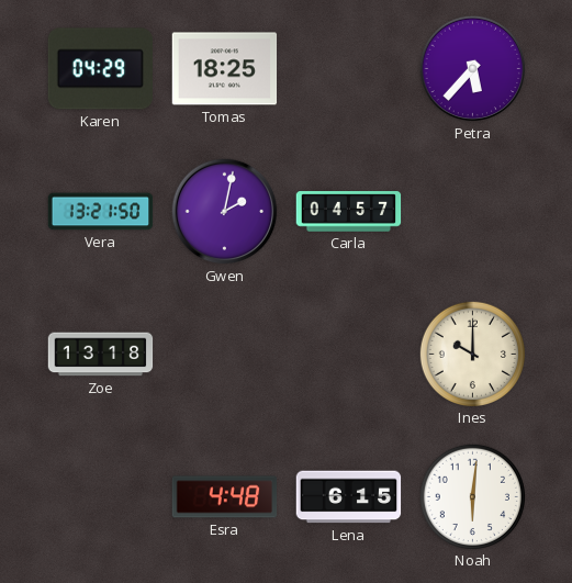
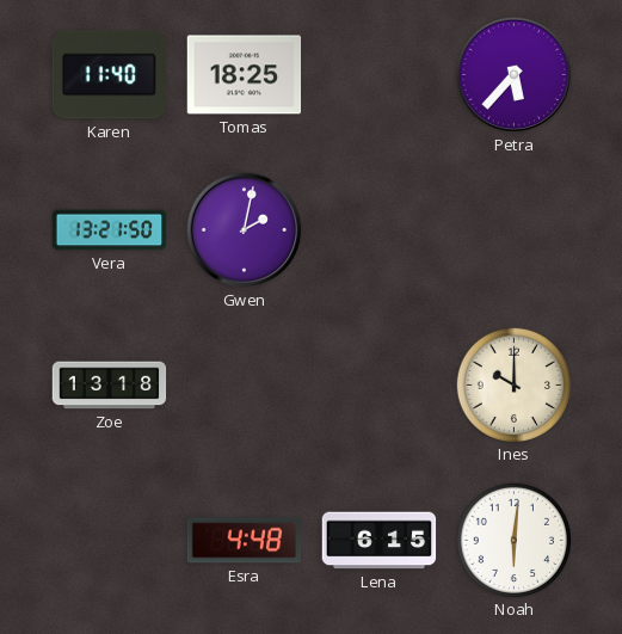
Karen: 04:29 -> 11:40
Carla: 04:57 -> none
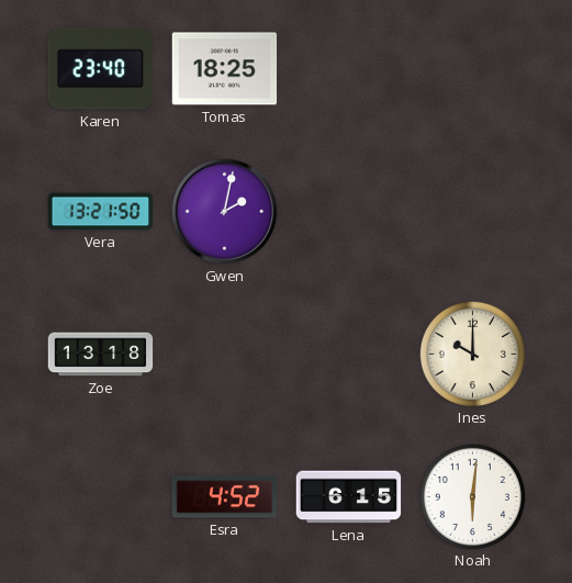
Karen: 11:40 -> 23:40
Petra: 5:37 -> none
Esra: 4:48 -> 4:52
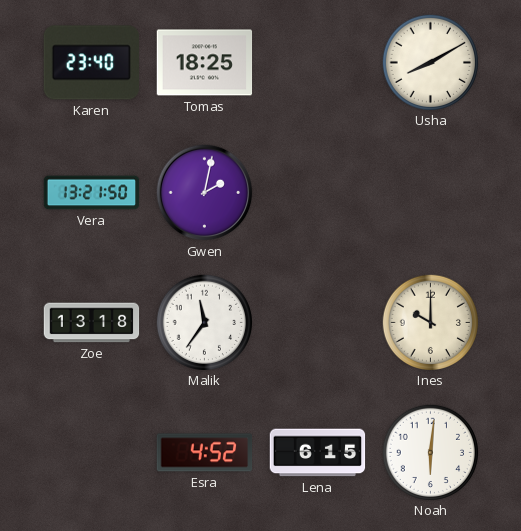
Usha: none -> 8:10
Malik: none -> 11:36
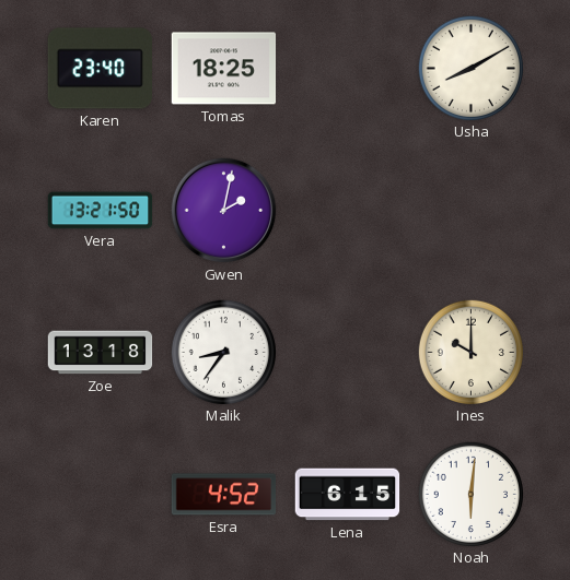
Malik: 11:36 -> 8:36
